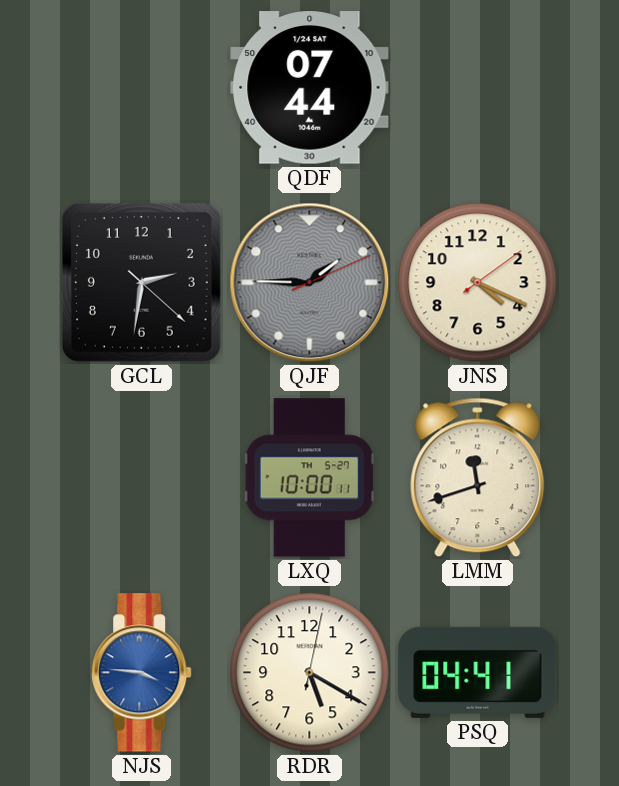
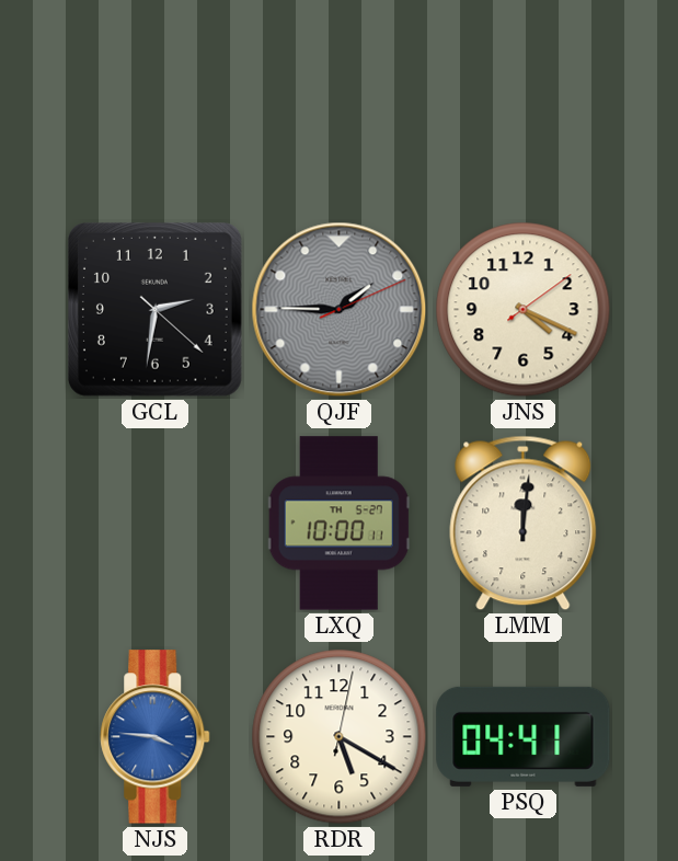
QDF: 07:44 -> none
LMM: 11:42 -> 12:01
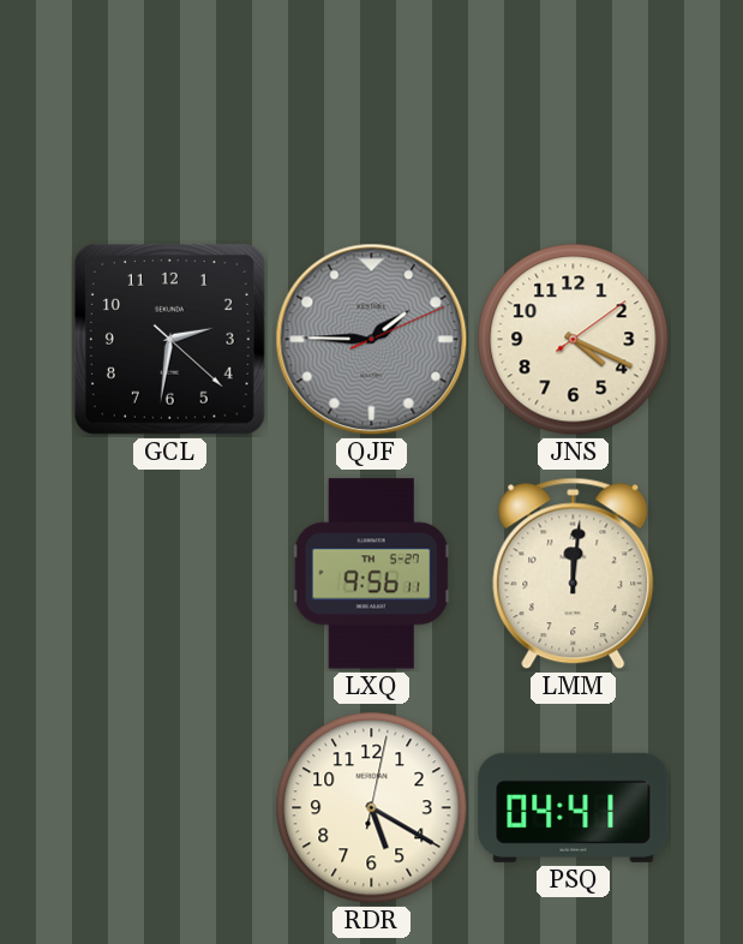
LXQ: 10:00 -> 9:56
NJS: 3:46 -> none
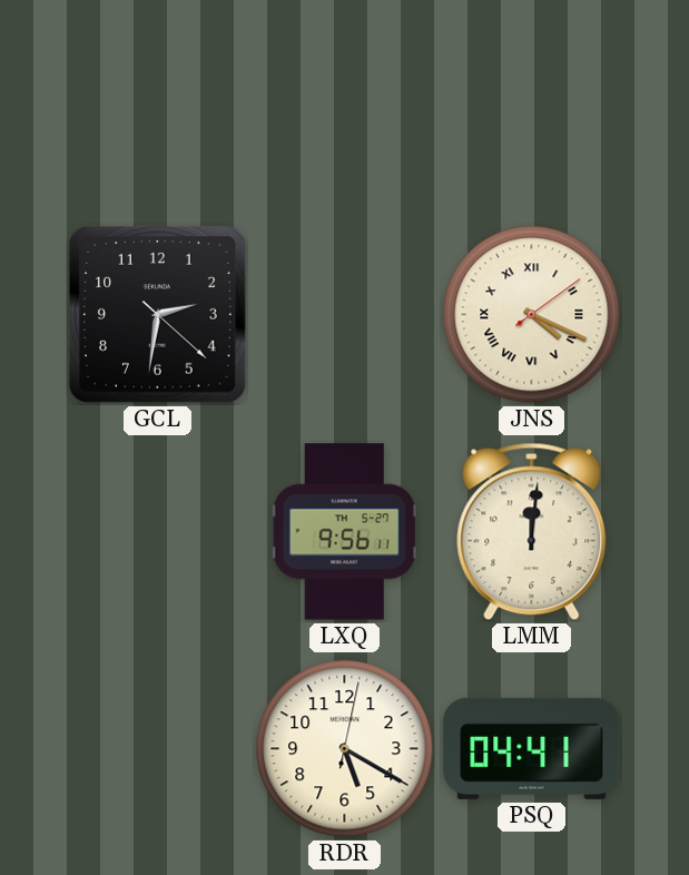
QJF: 1:45 -> none
JNS numerals: Arabic -> Roman
